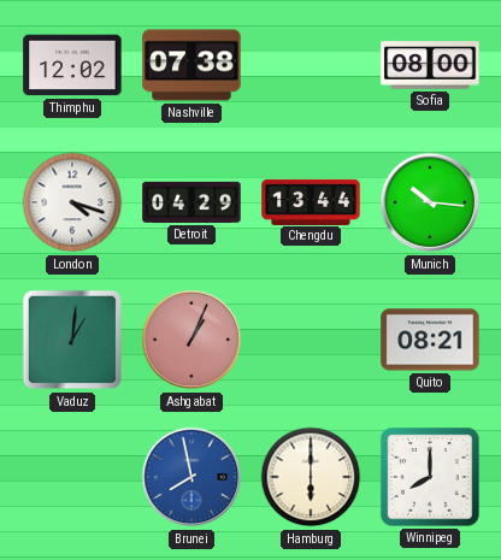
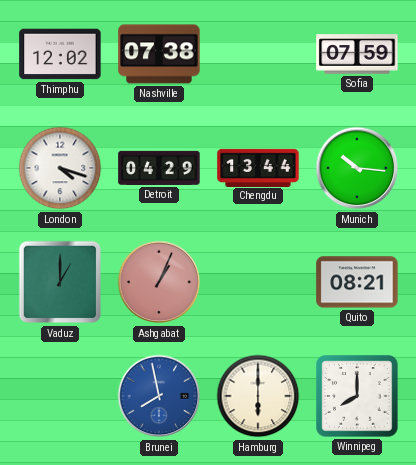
Sofia: 08:00 -> 07:59
Vaduz: 1:01 -> 1:00
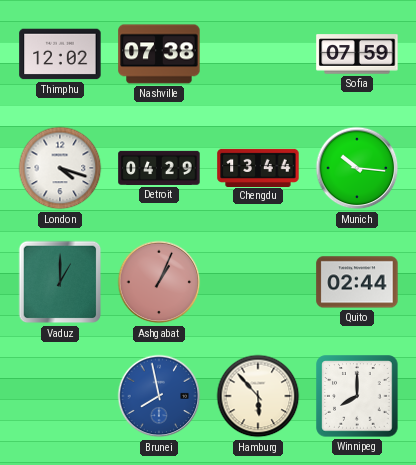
Quito: 08:21 -> 02:44
Hamburg: 6:00 -> 5:53
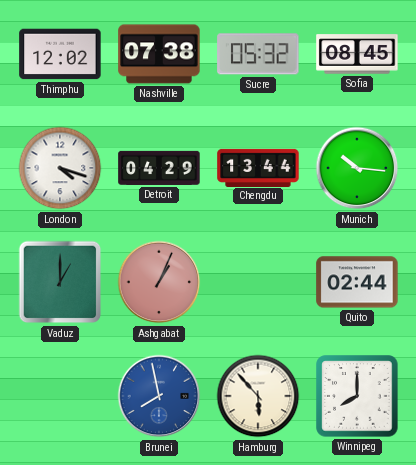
Sucre: none -> 05:32
Sofia: 07:59 -> 08:45
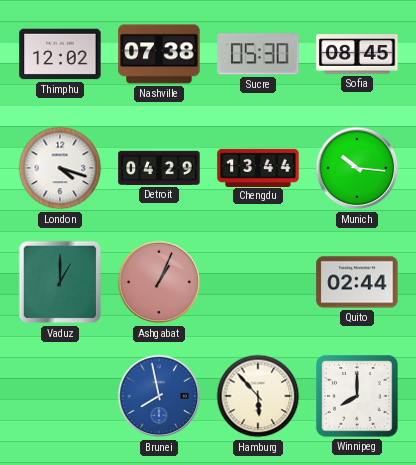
Sucre: 05:32 -> 05:30
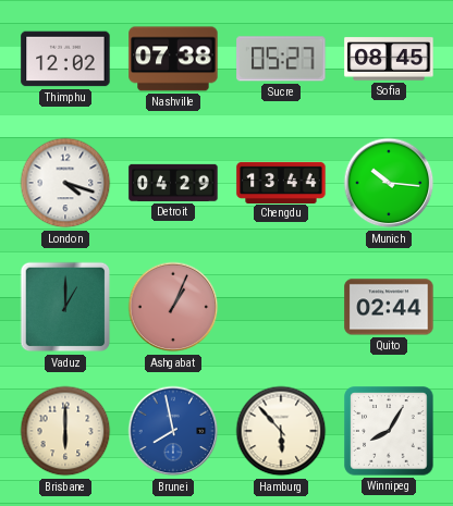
Sucre: 05:30 -> 05:27
Brisbane: none -> 6:00
Winnipeg: 8:00 -> 8:05
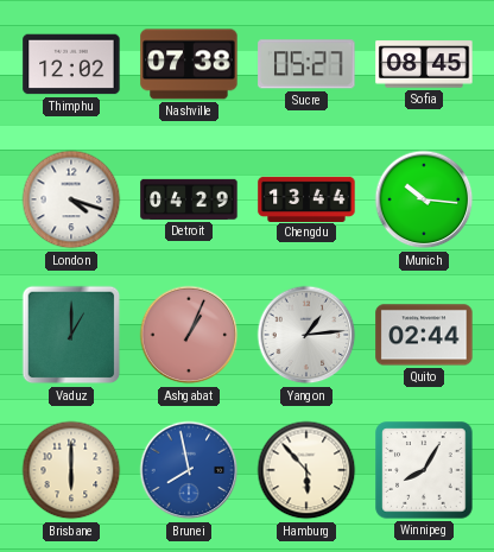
Yangon: none -> 1:14
